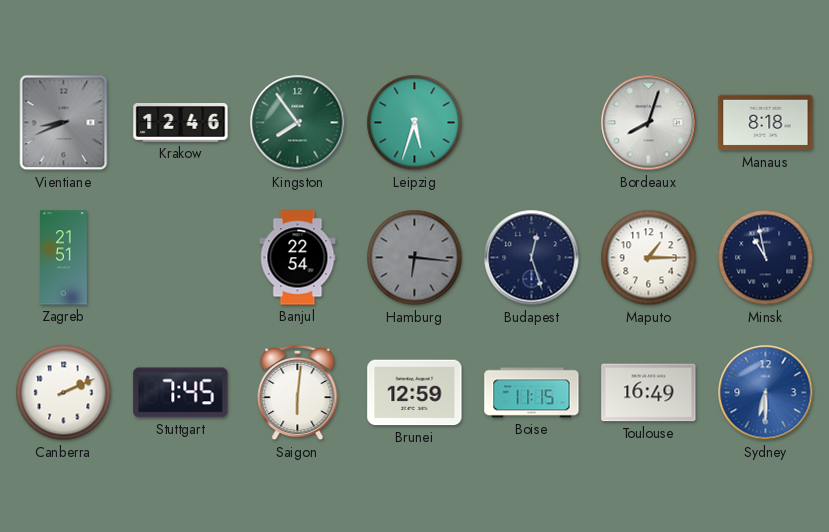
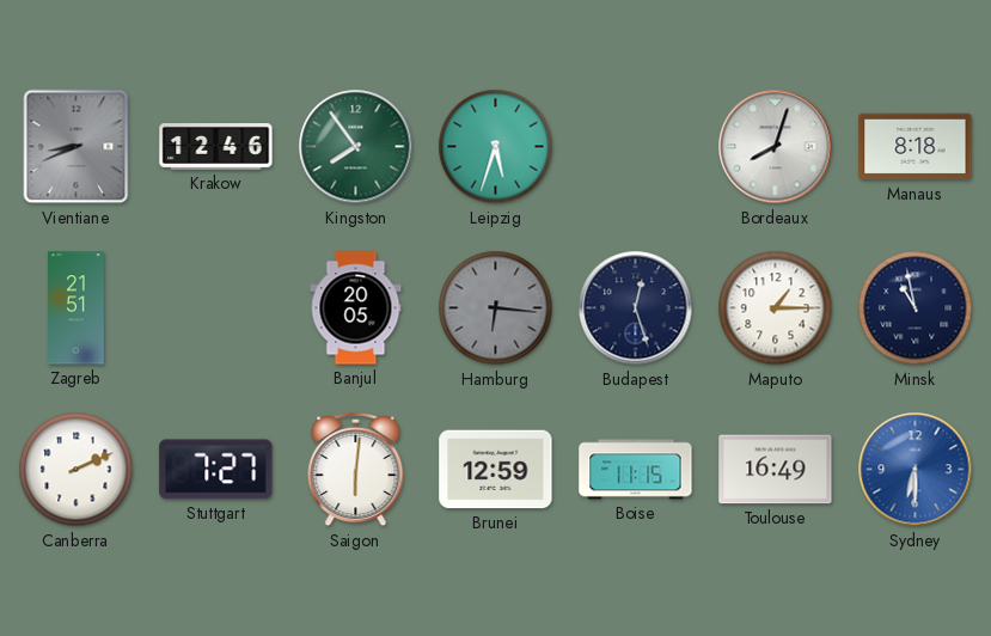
Banjul: 22:54 -> 20:05
Stuttgart: 7:45 -> 7:27
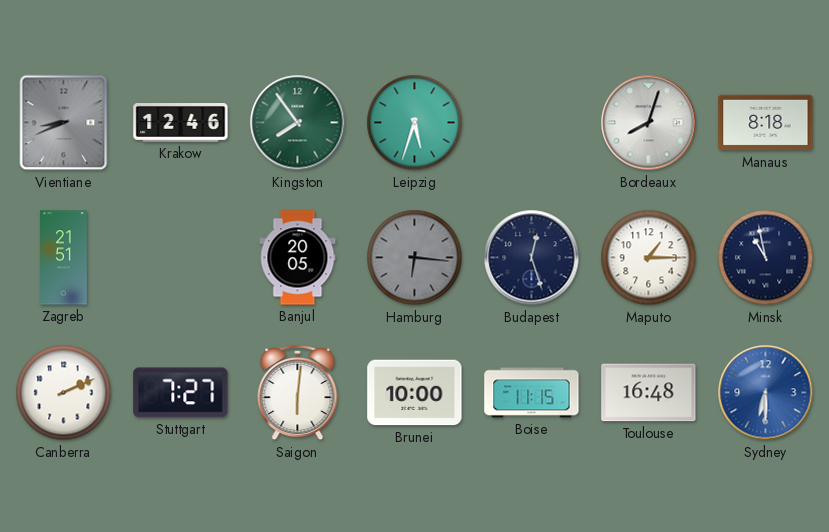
Brunei: 12:59 -> 10:00
Toulouse: 16:49 -> 16:48
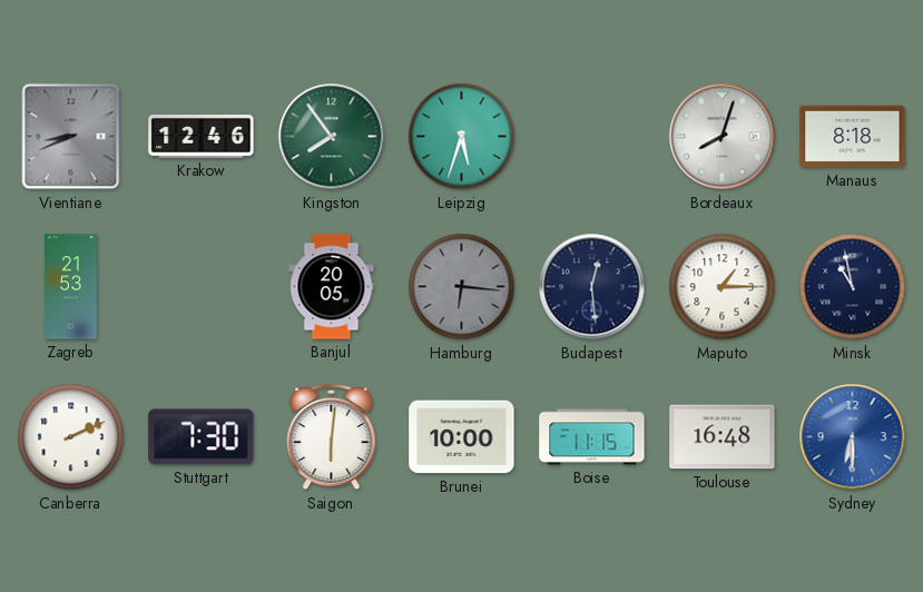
Zagreb: 21:51 -> 21:53
Budapest: 12:27 -> 12:29
Stuttgart: 7:27 -> 7:30
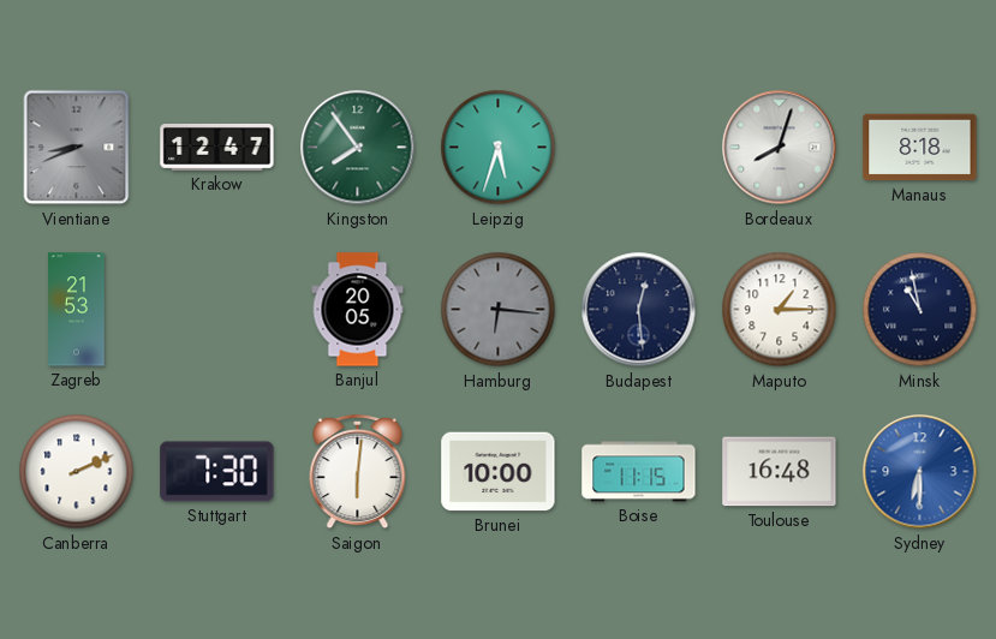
Krakow: 12:46 -> 12:47
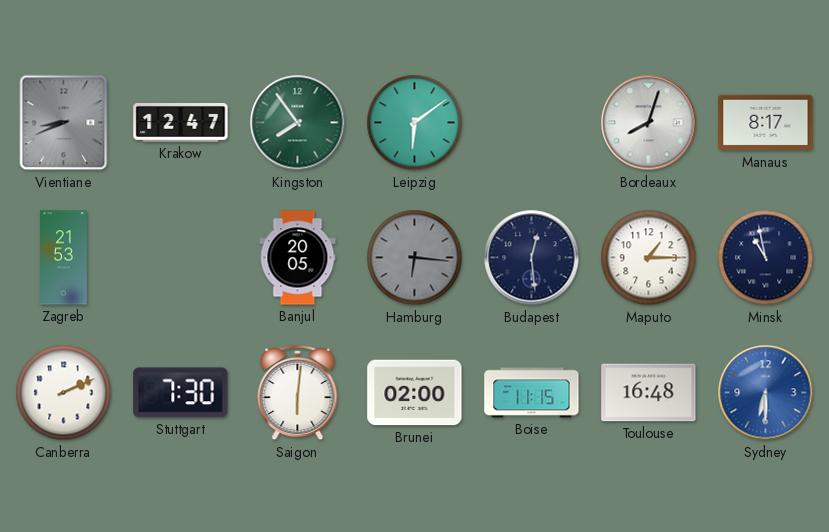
Leipzig: 5:33 -> 6:09
Manaus: 8:18 -> 8:17
Brunei: 10:00 -> 02:00
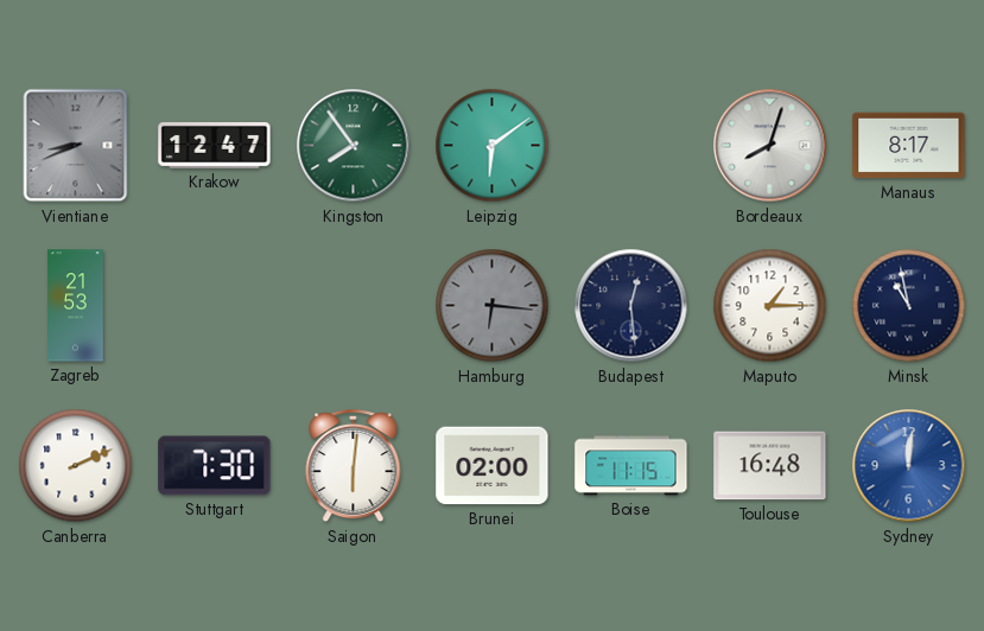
Banjul: 20:05 -> none
Sydney: 6:30 -> 12:01
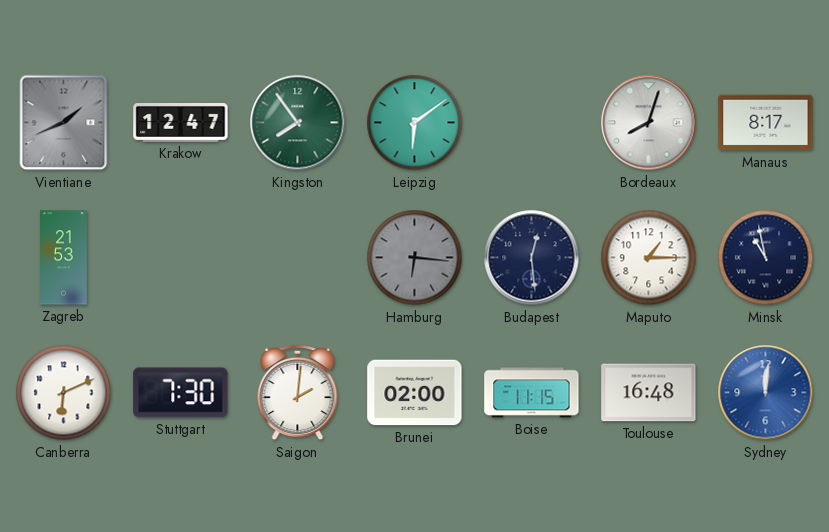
Vientiane: 8:41 -> 1:41
Canberra: 2:11 -> 6:11
Saigon: 6:01 -> 2:01
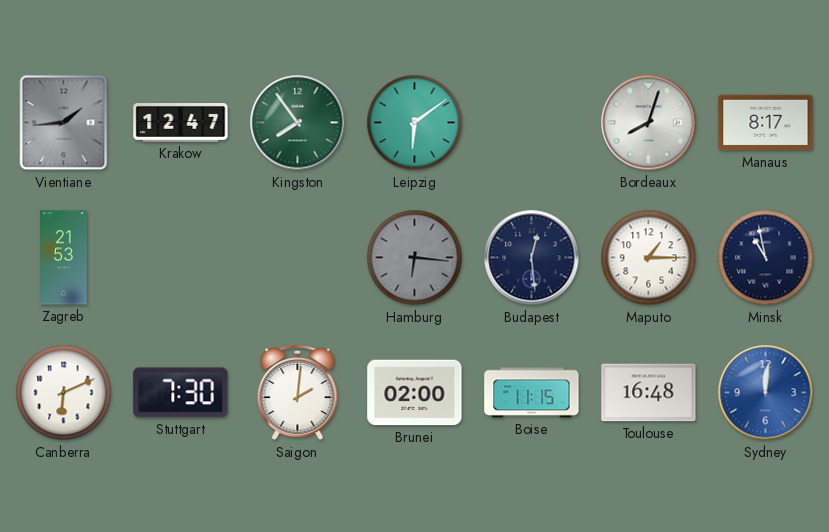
Vientiane: 1:41 -> 1:44
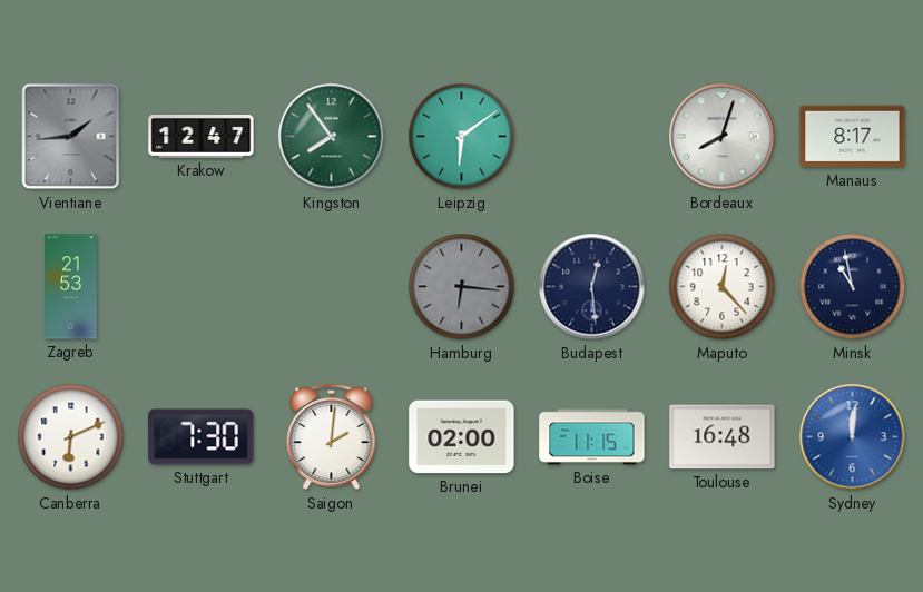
Maputo: 1:15 -> 12:23
